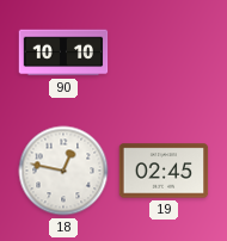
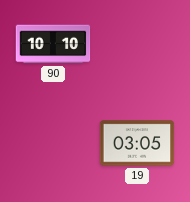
18: 12:47 -> none
19: 02:45 -> 03:05
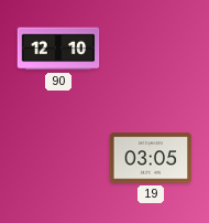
90: 10:10 -> 12:10
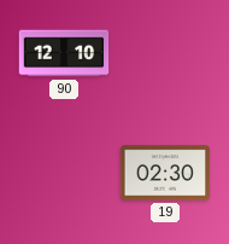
19: 03:05 -> 02:30
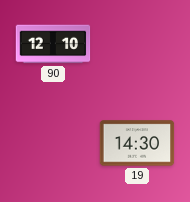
19: 02:30 -> 14:30
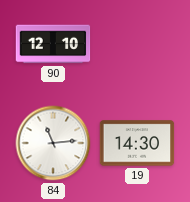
84: none -> 11:14
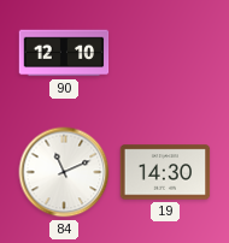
84: 11:14 -> 11:11
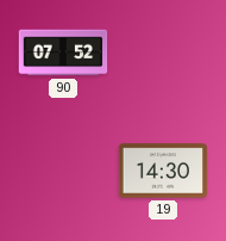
90: 12:10 -> 07:52
84: 11:11 -> none
